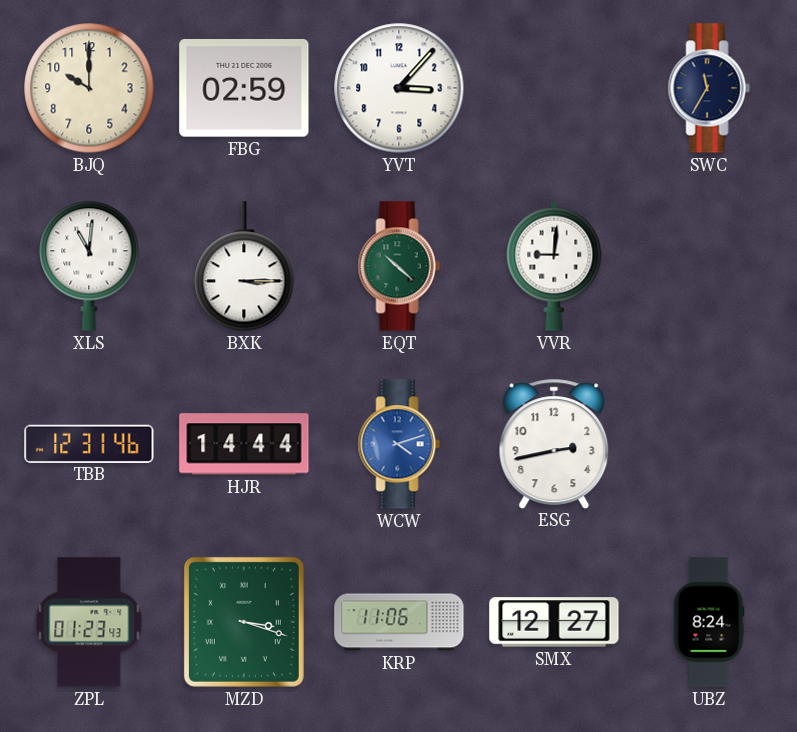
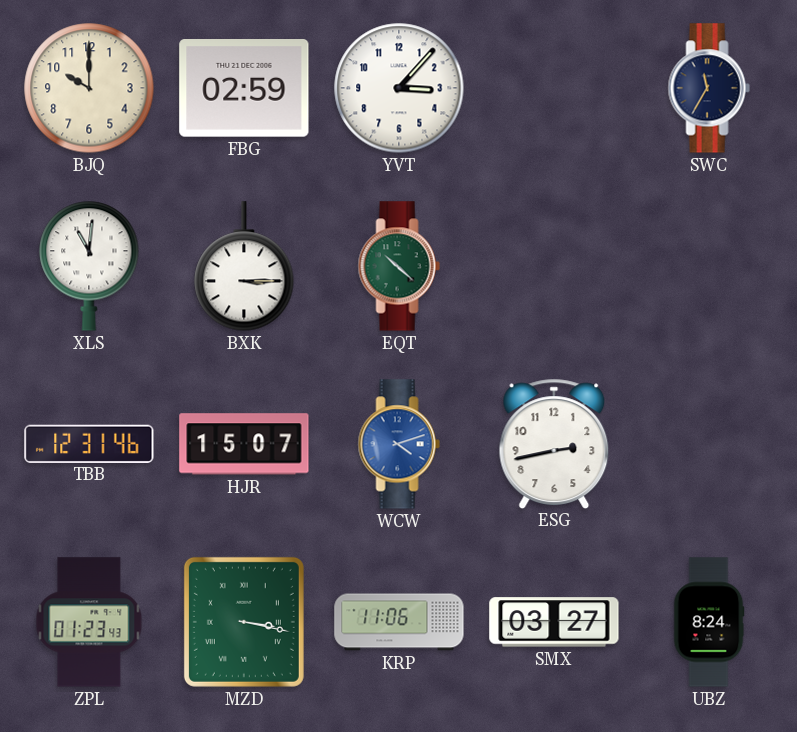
VVR: 9:01 -> none
HJR: 14:44 -> 15:07
MZD: 3:18 -> 3:17
SMX: 12:27 -> 03:27
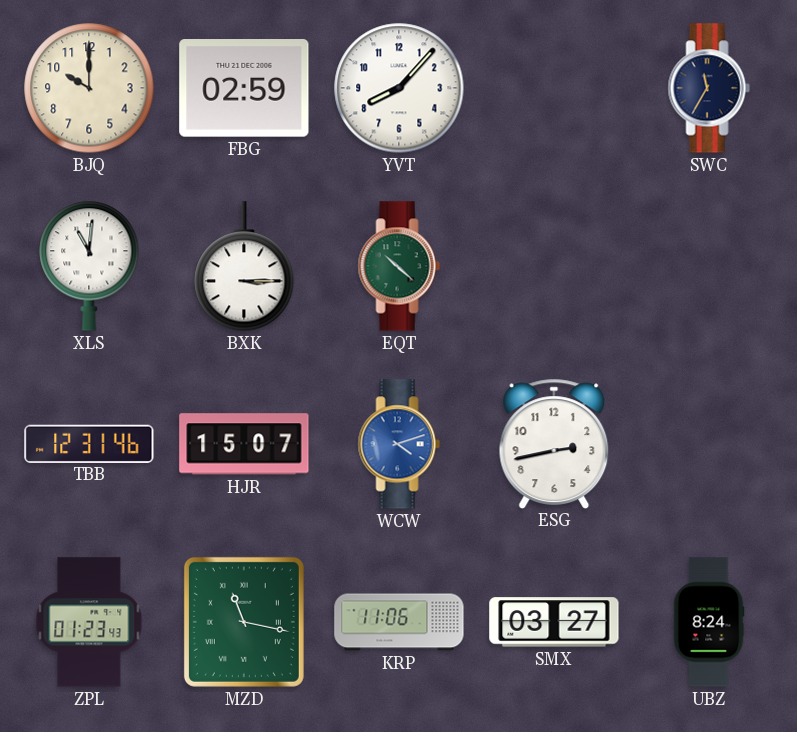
YVT: 3:07 -> 8:07
MZD: 3:17 -> 11:17
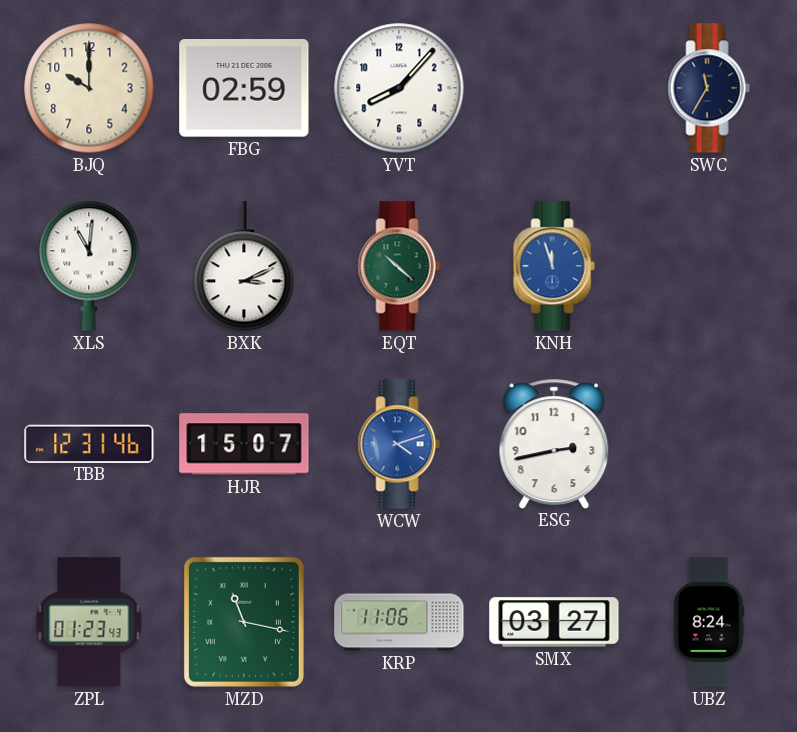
BXK: 3:15 -> 3:11
KNH: none -> 11:57
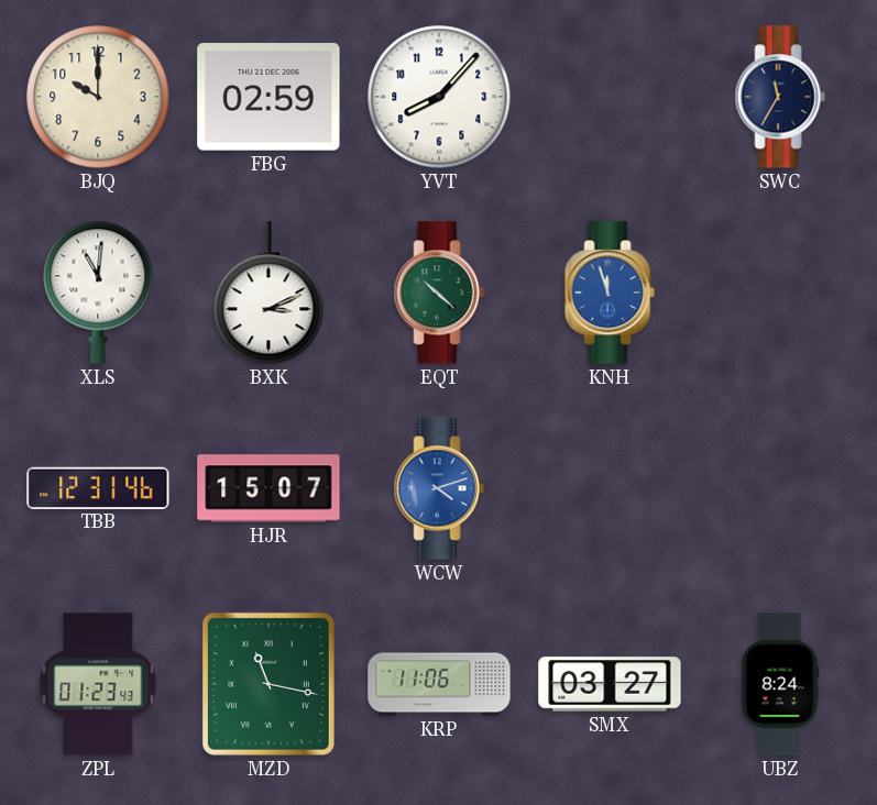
ESG: 2:43 -> none
